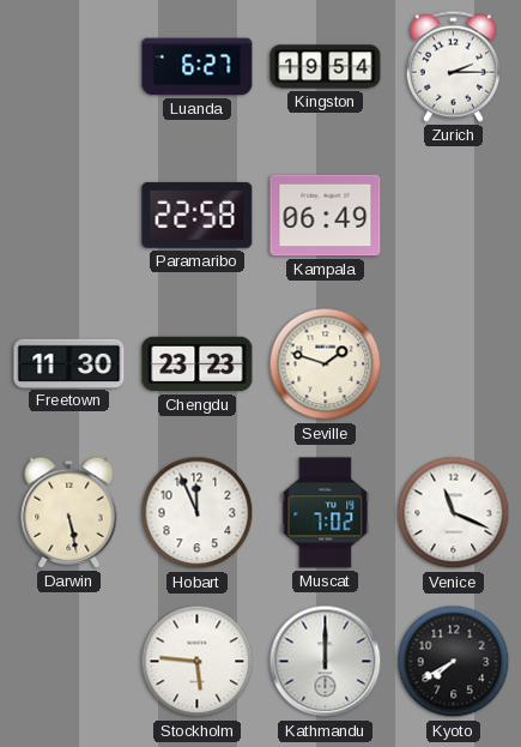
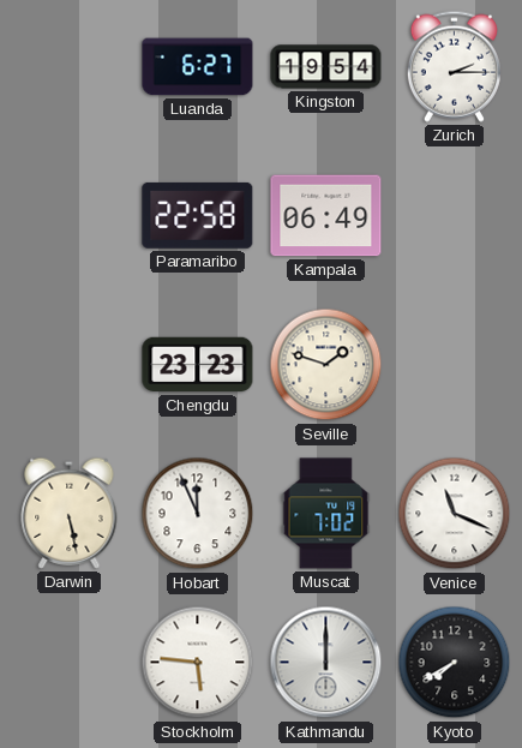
Freetown: 11:30 -> none
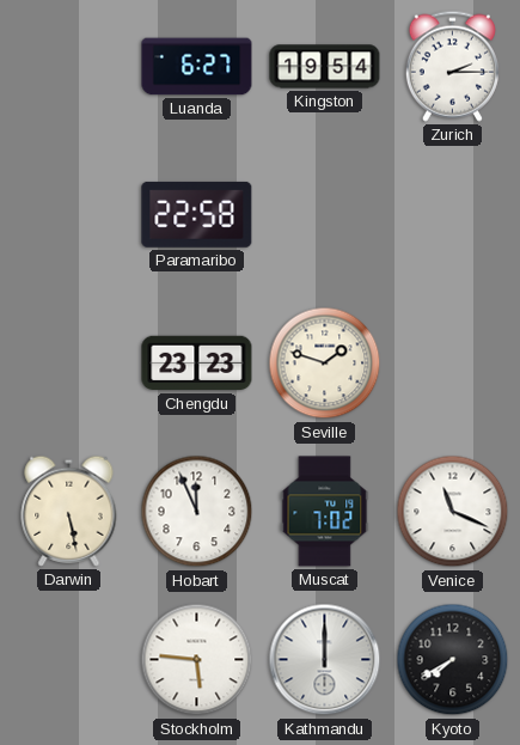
Kampala: 06:49 -> none
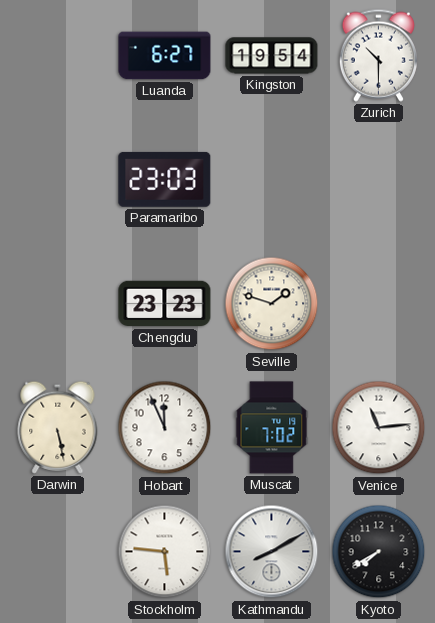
Zurich: 2:15 -> 10:30
Paramaribo: 22:58 -> 23:03
Venice: 11:19 -> 11:14
Kathmandu: 12:00 -> 8:10
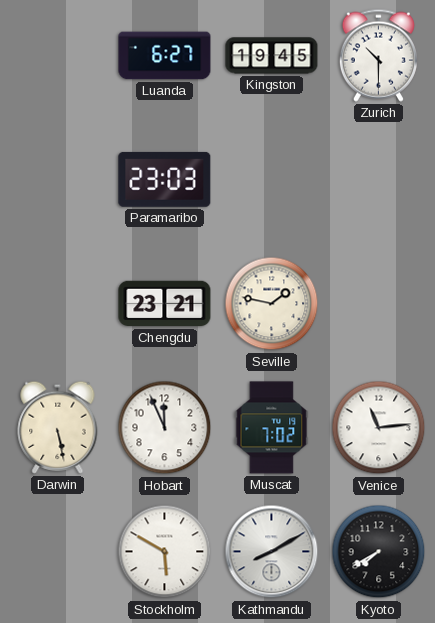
Kingston: 19:54 -> 19:45
Chengdu: 23:23 -> 23:21
Seville: 1:48 -> 1:47
Stockholm: 5:46 -> 5:50
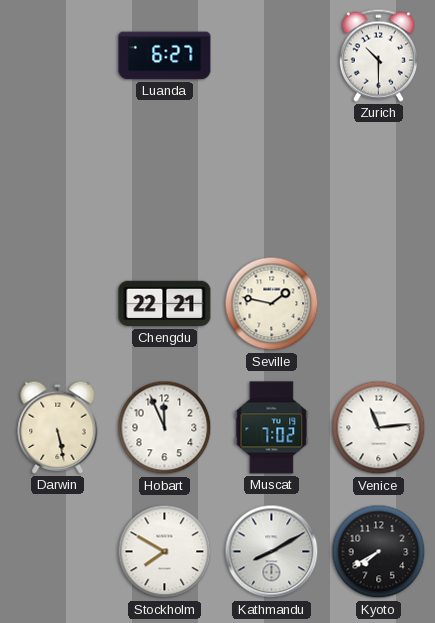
Kingston: 19:45 -> none
Paramaribo: 23:03 -> none
Chengdu: 23:21 -> 22:21
Stockholm: 5:50 -> 7:50
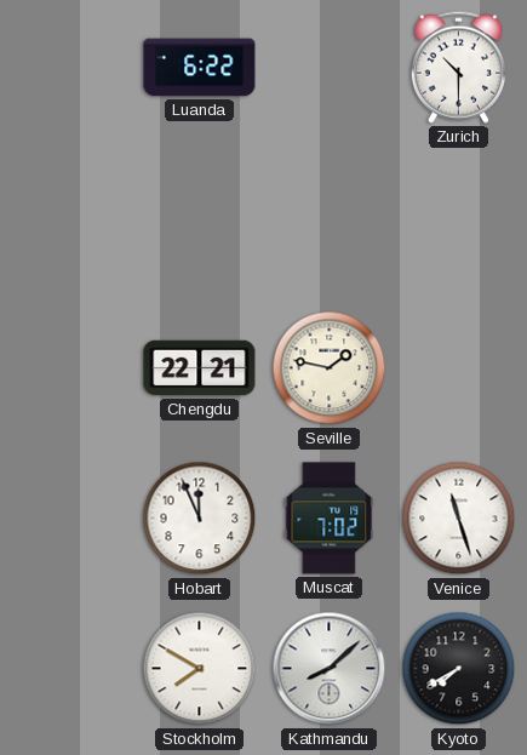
Luanda: 6:27 -> 6:22
Darwin: 5:28 -> none
Venice: 11:14 -> 11:27
Kathmandu: 8:10 -> 8:08
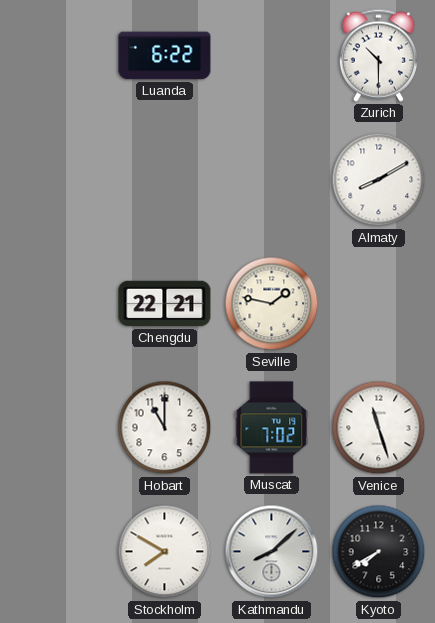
Almaty: none -> 8:10
Hobart: 11:56 -> 11:00
